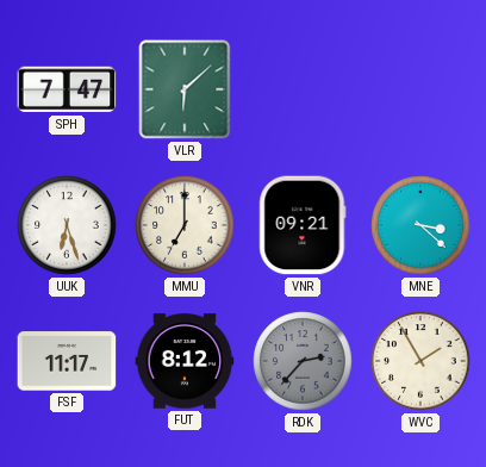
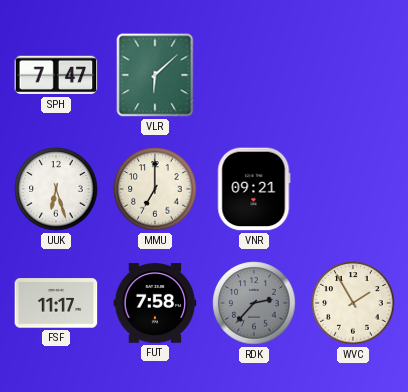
MNE: 3:22 -> none
FUT: 8:12 -> 7:58
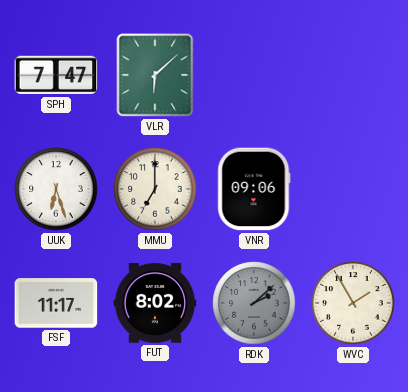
VNR: 09:21 -> 09:06
FUT: 7:58 -> 8:02
RDK: 2:37 -> 2:08
